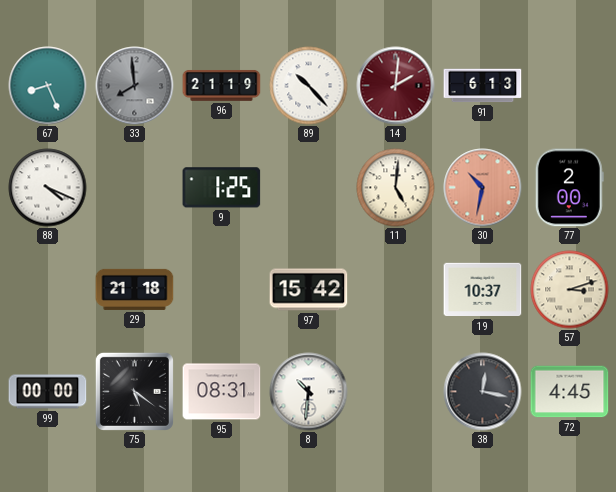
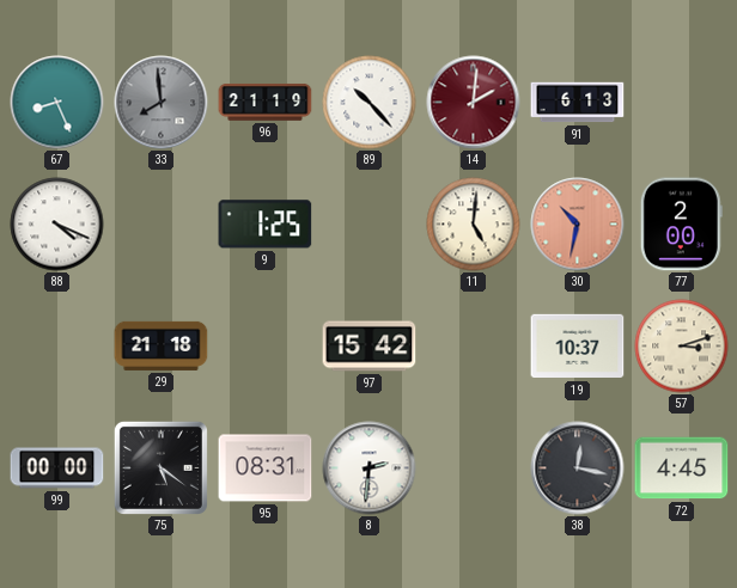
8: 10:31 -> 2:31
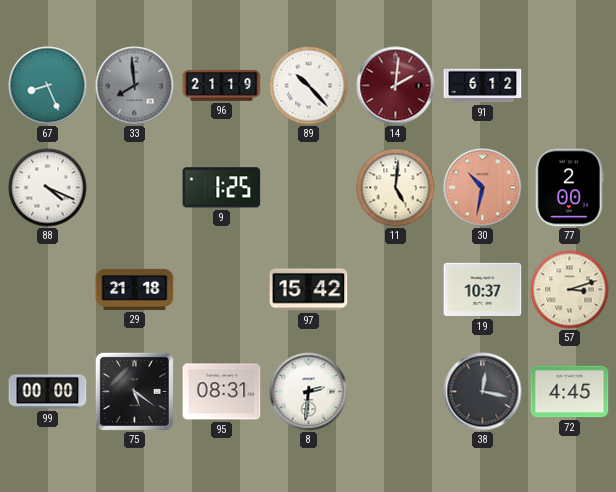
91: 6:13 -> 6:12
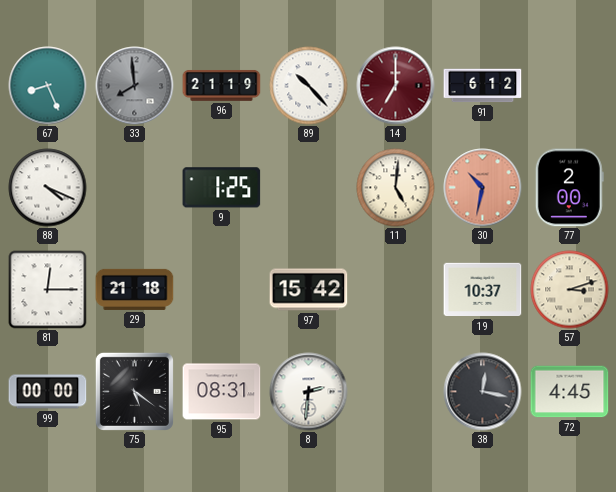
14: 2:01 -> 7:00
81: none -> 12:15
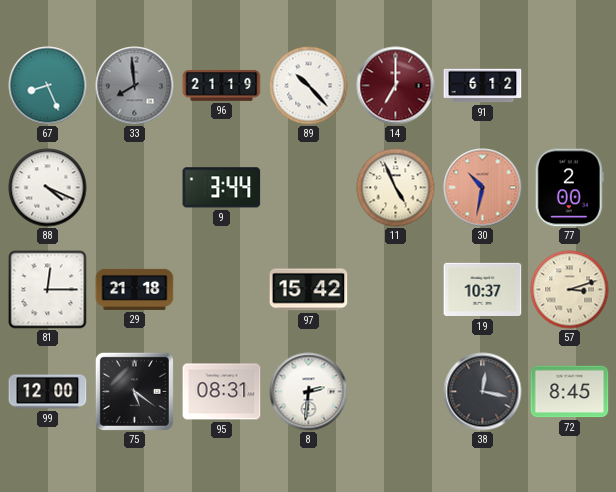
9: 1:25 -> 3:44
11: 5:01 -> 4:56
99: 00:00 -> 12:00
72: 4:45 -> 8:45
